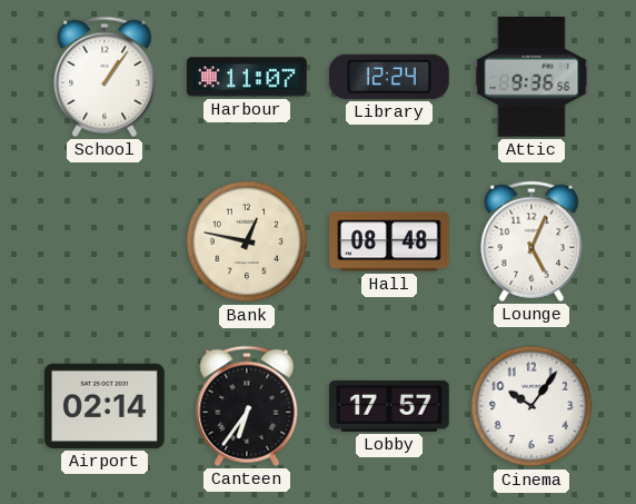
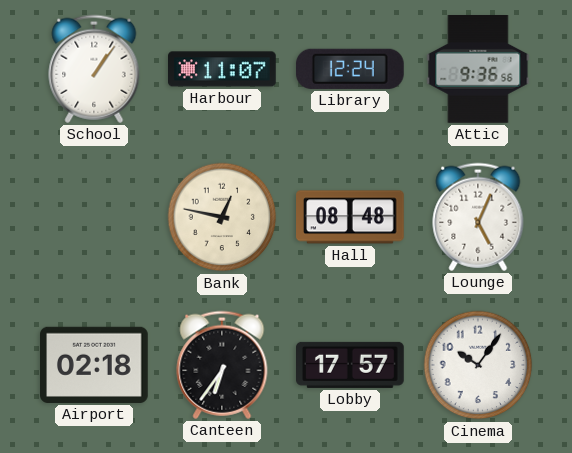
Airport: 02:14 -> 02:18
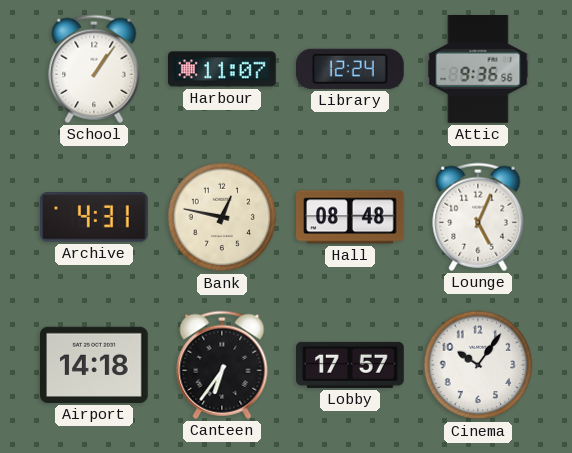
Archive: none -> 4:31
Airport: 02:18 -> 14:18
